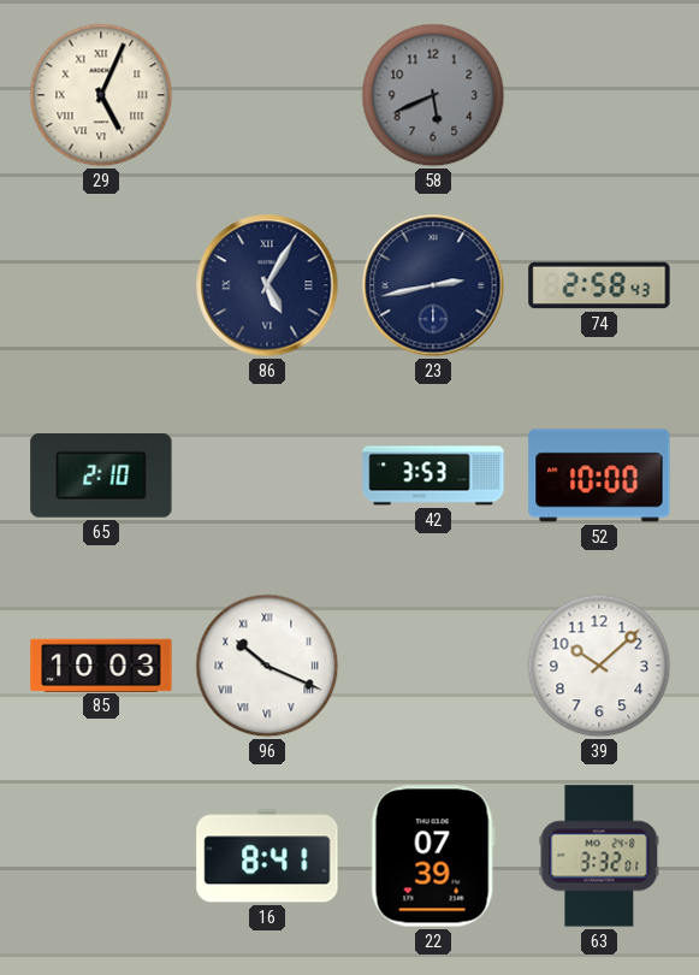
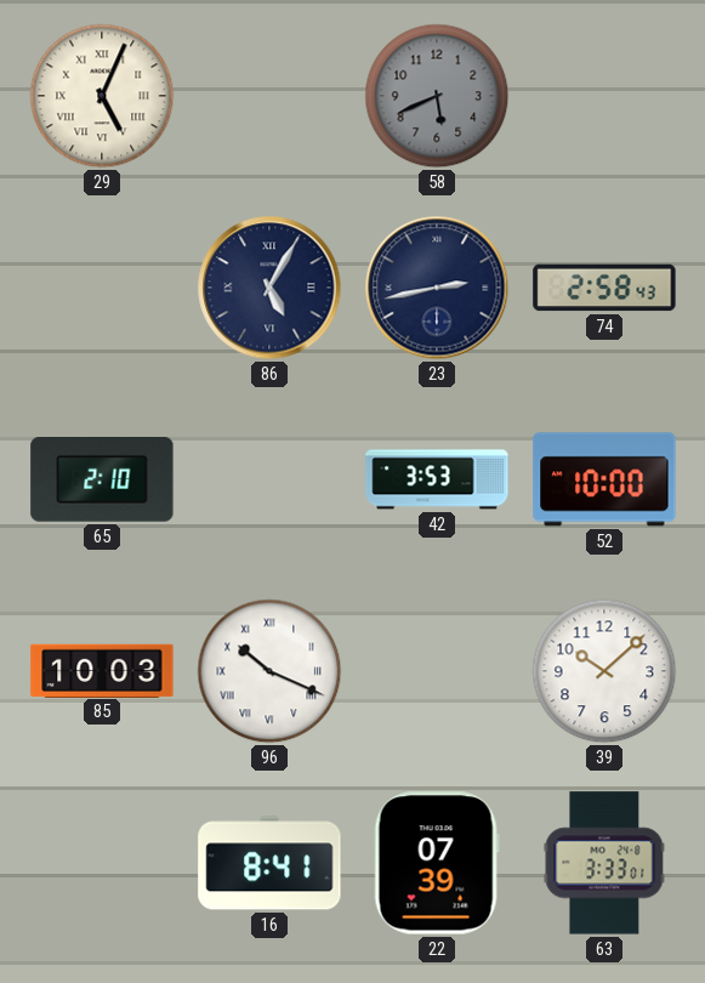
63: 3:32 -> 3:33
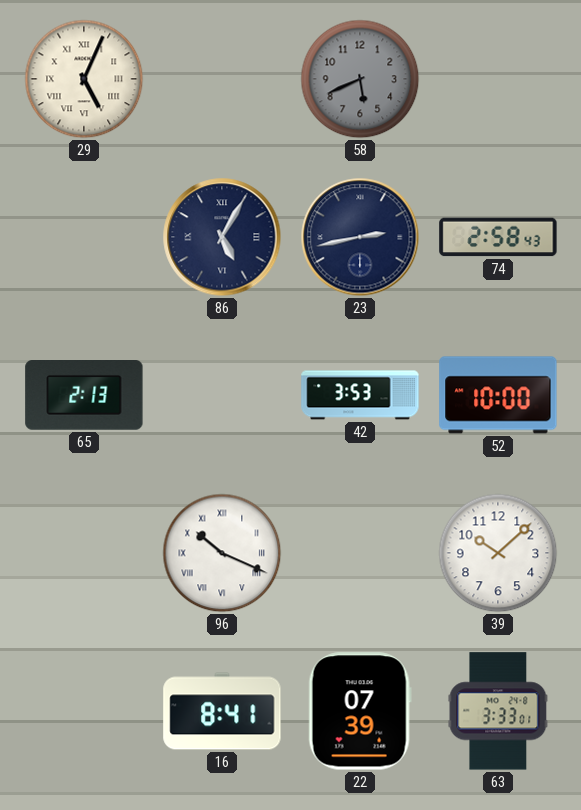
65: 2:10 -> 2:13
85: 10:03 -> none
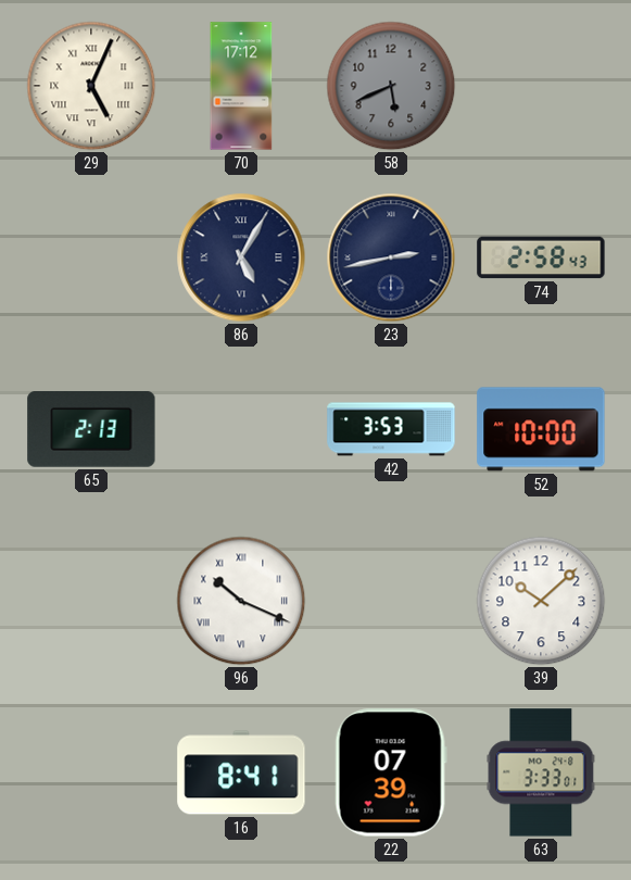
70: none -> 17:12
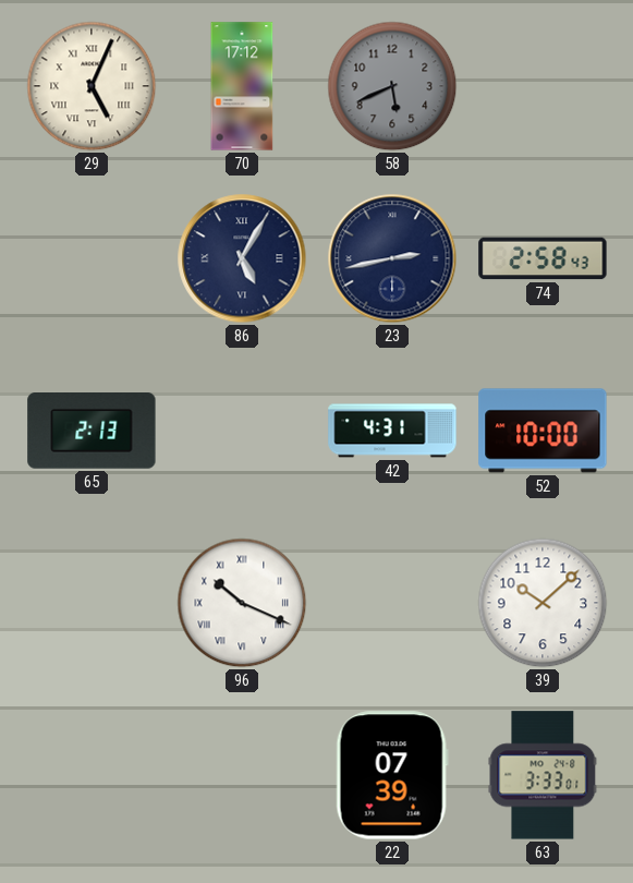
42: 3:53 -> 4:31
16: 8:41 -> none
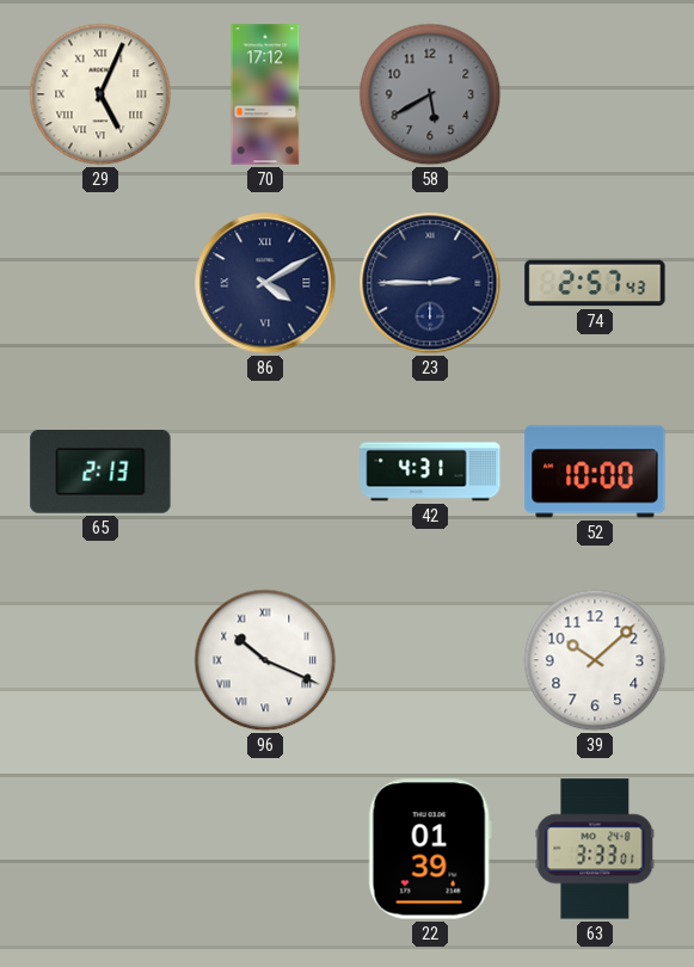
58: 5:41 -> 5:40
86: 5:05 -> 4:10
23: 2:43 -> 2:45
74: 2:58 -> 2:57
22: 07:39 -> 01:39
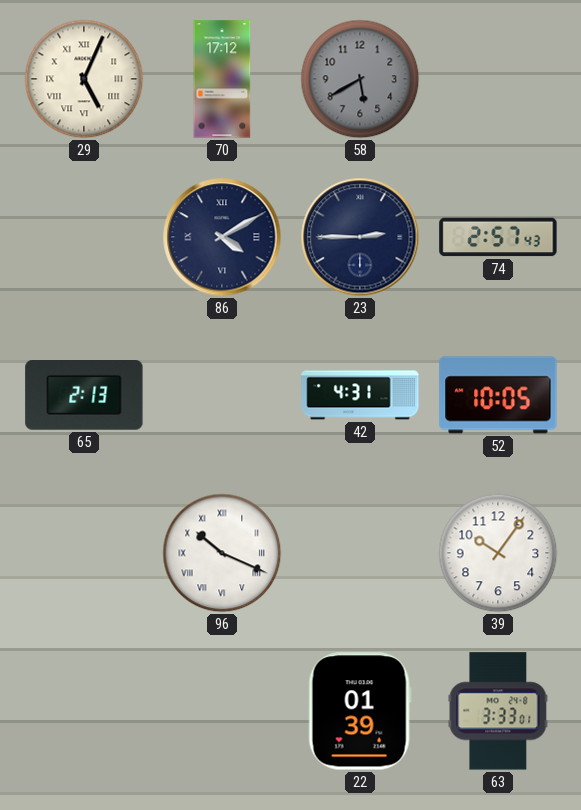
52: 10:00 -> 10:05
39: 10:08 -> 10:06
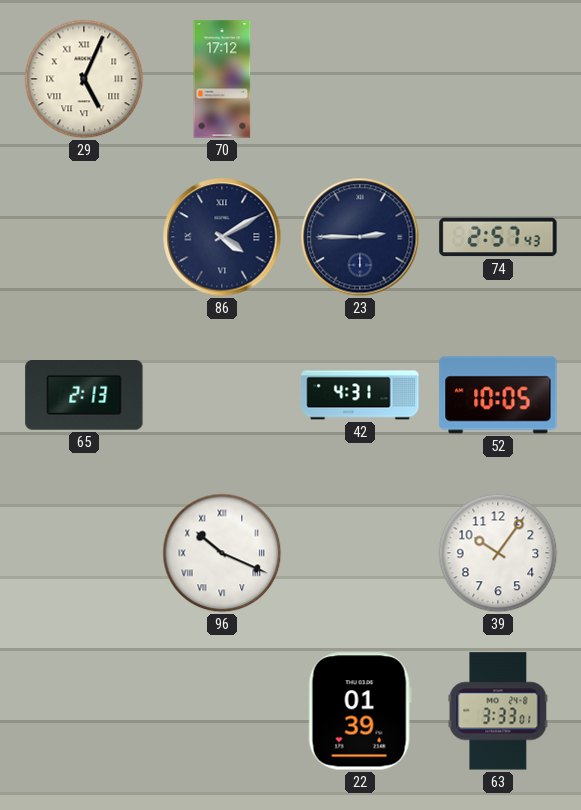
58: 5:40 -> none
